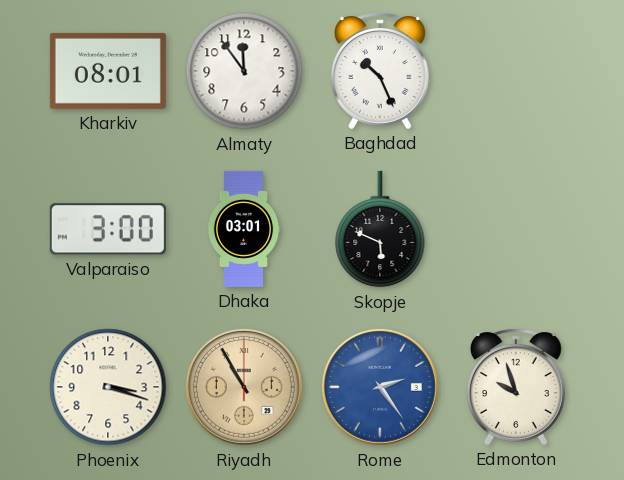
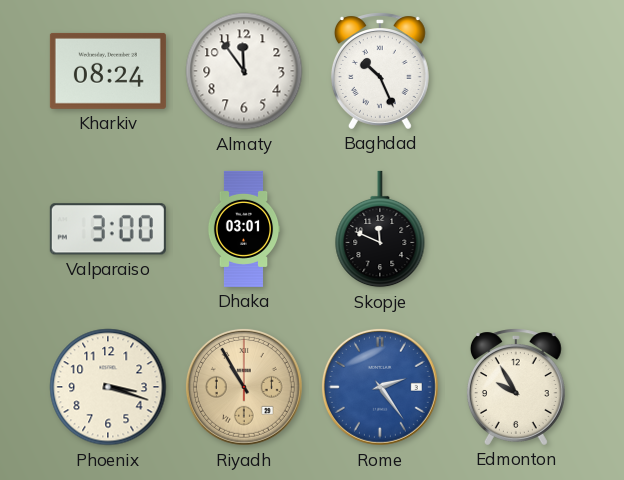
Kharkiv: 08:01 -> 08:24
Skopje: 5:49 -> 11:49
Edmonton: 9:57 -> 9:55
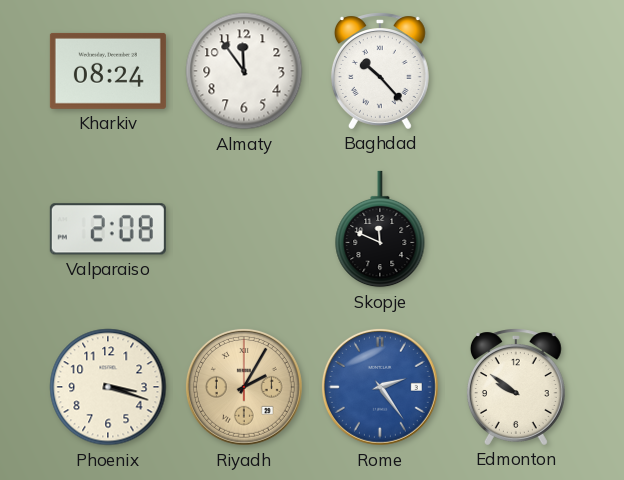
Baghdad: 10:26 -> 10:23
Valparaiso: 3:00 -> 2:08
Dhaka: 03:01 -> none
Riyadh: 10:55 -> 2:05
Edmonton: 9:55 -> 9:51
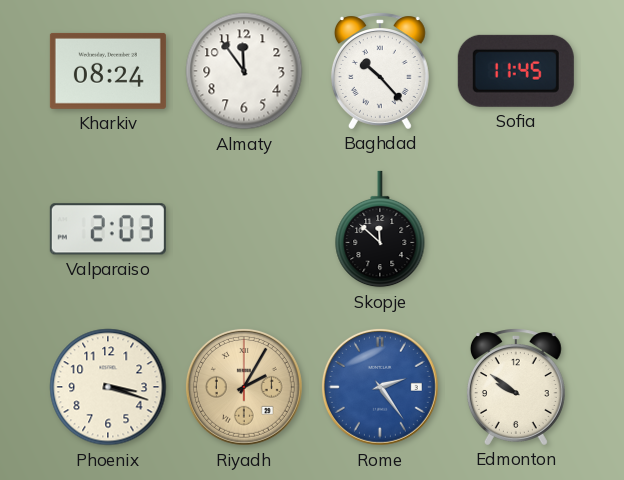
Sofia: none -> 11:45
Valparaiso: 2:08 -> 2:03
Skopje: 11:49 -> 11:52
